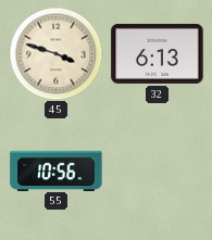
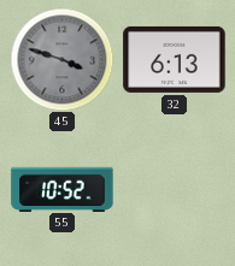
45 dial: cream -> grey
55: 10:56 -> 10:52
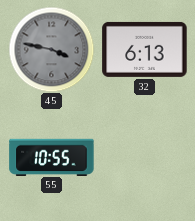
45: 3:48 -> 3:47
55: 10:52 -> 10:55
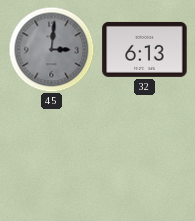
45: 3:47 -> 3:01
55: 10:55 -> none
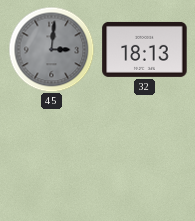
32: 6:13 -> 18:13
